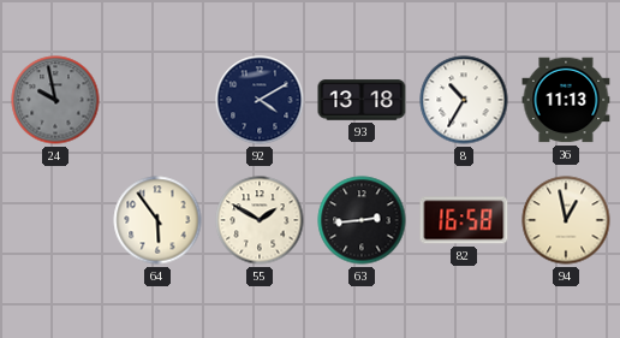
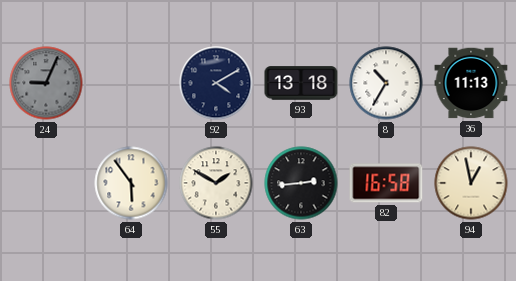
24: 9:58 -> 9:04
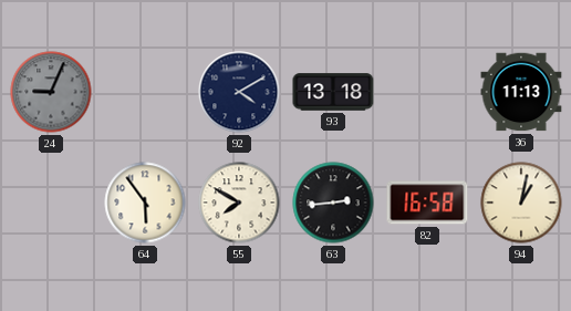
8: 10:35 -> none
55: 1:50 -> 7:50
94: 12:58 -> 1:02
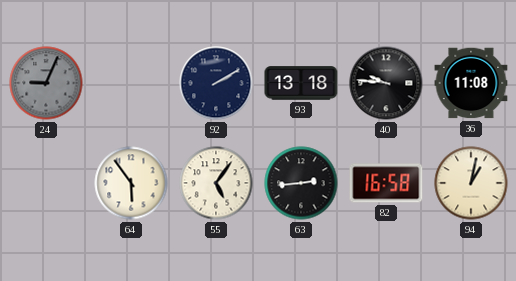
92: 4:10 -> 2:10
40: none -> 9:46
36: 11:13 -> 11:08
55: 7:50 -> 5:06
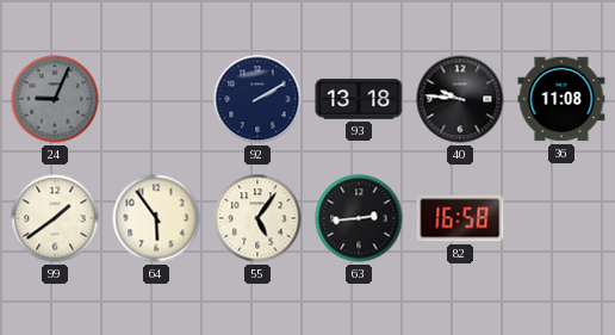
99: none -> 1:39
94: 1:02 -> none
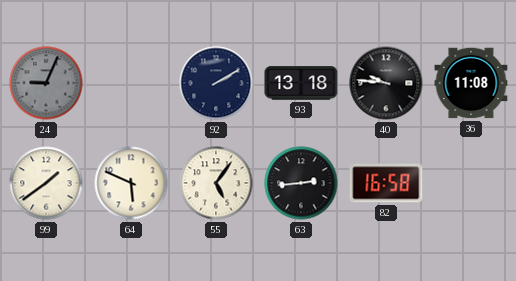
64: 5:54 -> 5:49
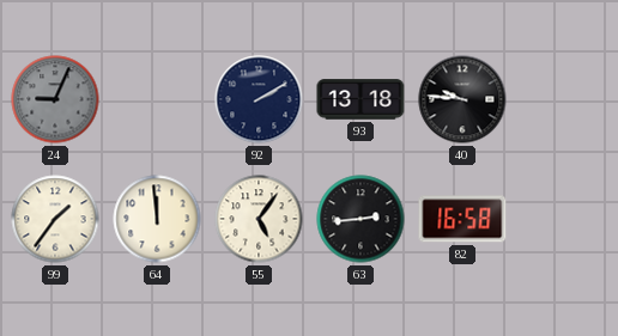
36: 11:08 -> none
99: 1:39 -> 1:36
64: 5:49 -> 11:59
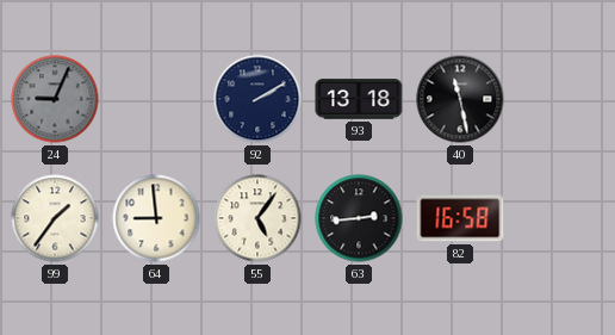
40: 9:46 -> 11:28
64: 11:59 -> 8:59
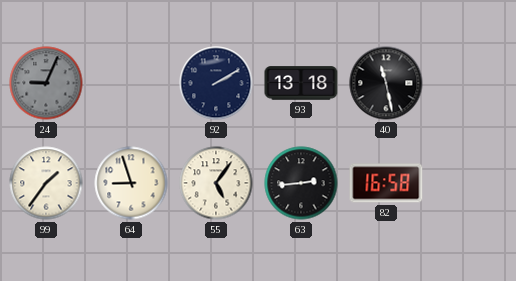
64: 8:59 -> 8:57
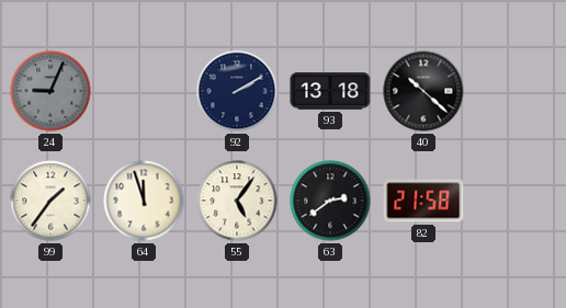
40: 11:28 -> 10:22
64: 8:57 -> 11:57
63: 2:44 -> 2:39
82: 16:58 -> 21:58
